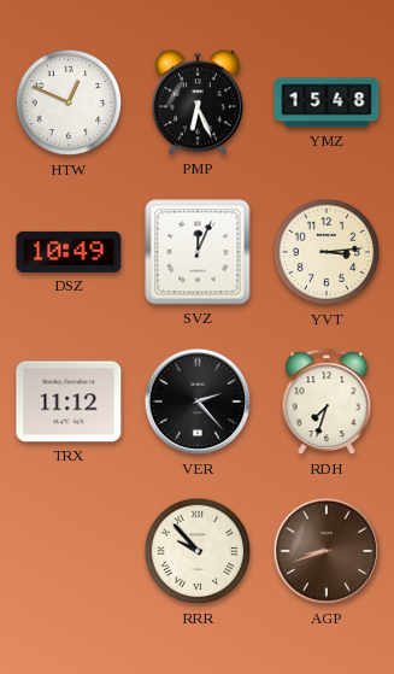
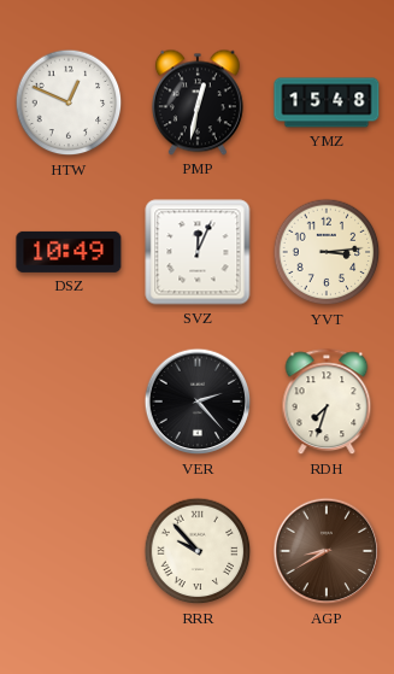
PMP: 6:26 -> 12:32
TRX: 11:12 -> none
AGP: 8:42 -> 8:40
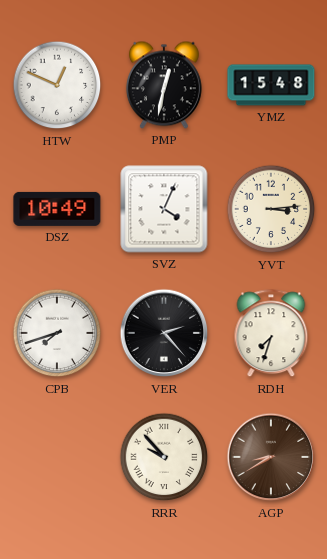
SVZ: 12:04 -> 4:04
CPB: none -> 7:42
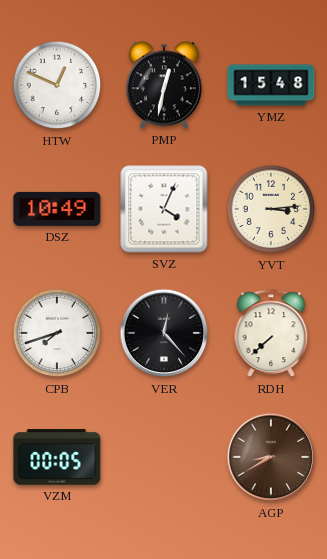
VER: 2:23 -> 12:23
RDH: 7:33 -> 7:38
VZM: none -> 00:05
RRR: 9:53 -> none
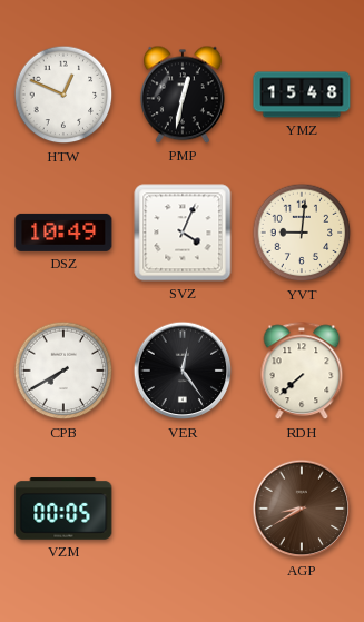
YVT: 3:14 -> 9:01
CPB: 7:42 -> 7:40
VER: 12:23 -> 12:24
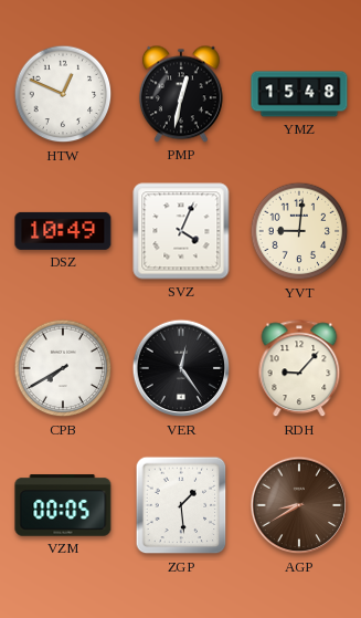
RDH: 7:38 -> 9:07
ZGP: none -> 1:29
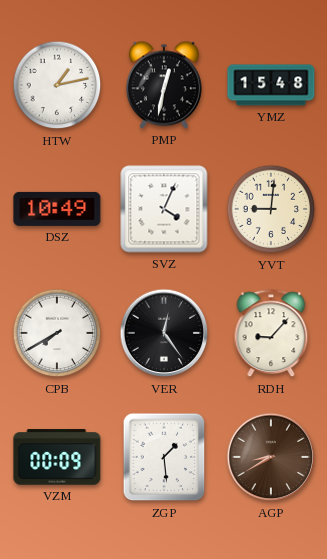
HTW: 12:49 -> 1:13
VZM: 00:05 -> 00:09
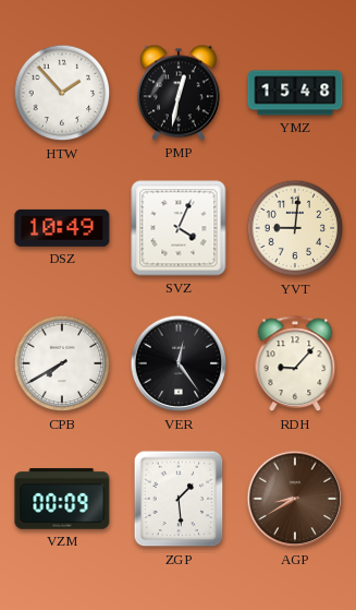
HTW: 1:13 -> 1:53
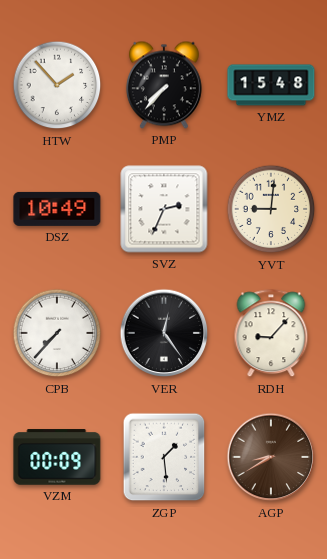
PMP: 12:32 -> 7:37
SVZ: 4:04 -> 2:34
CPB: 7:40 -> 7:37
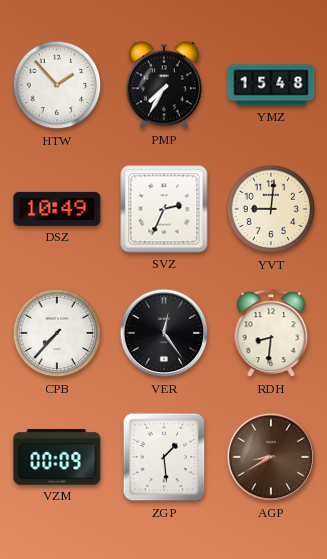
PMP: 7:37 -> 7:35
RDH: 9:07 -> 8:31
